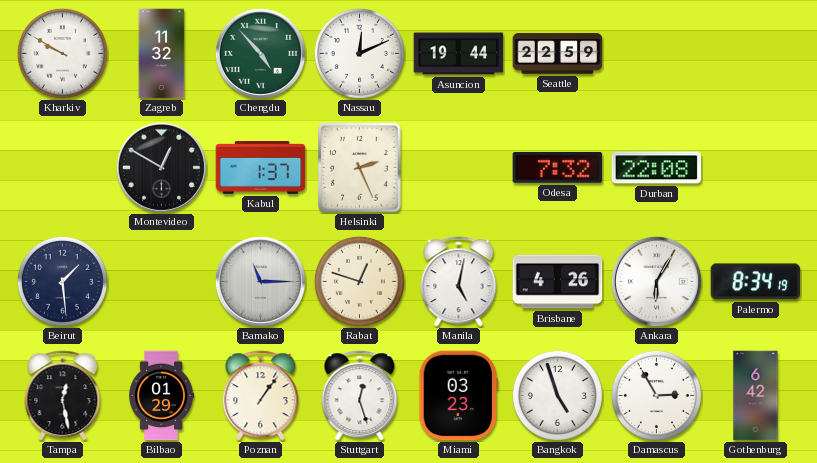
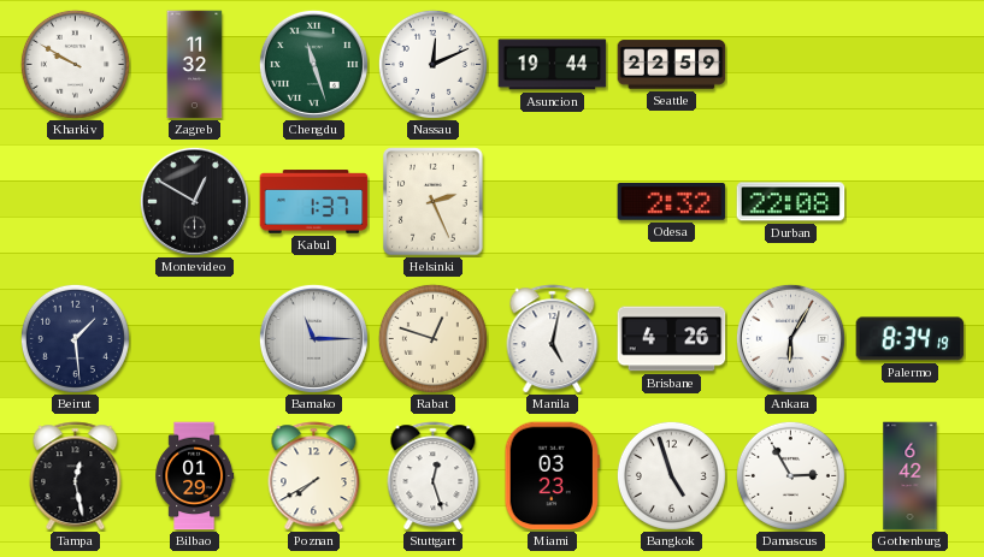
Chengdu: 4:53 -> 11:27
Odesa: 7:32 -> 2:32
Poznan: 1:06 -> 7:40
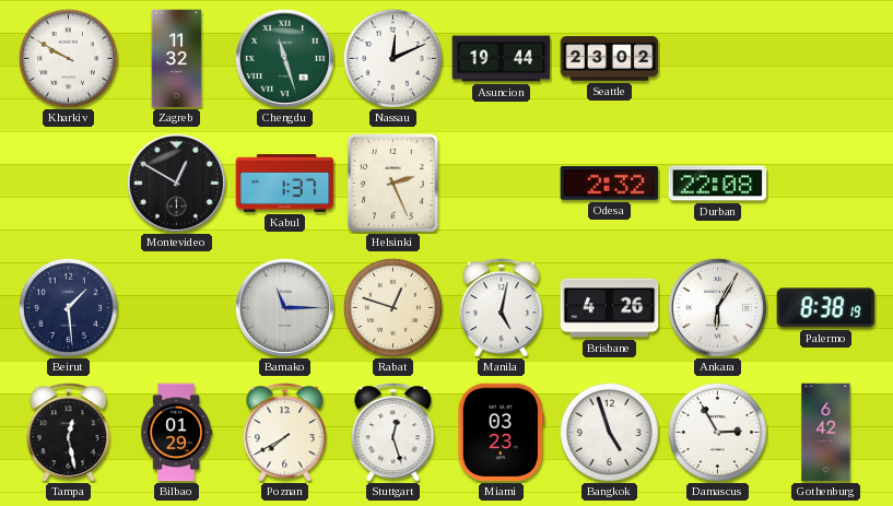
Seattle: 22:59 -> 23:02
Palermo: 8:34 -> 8:38
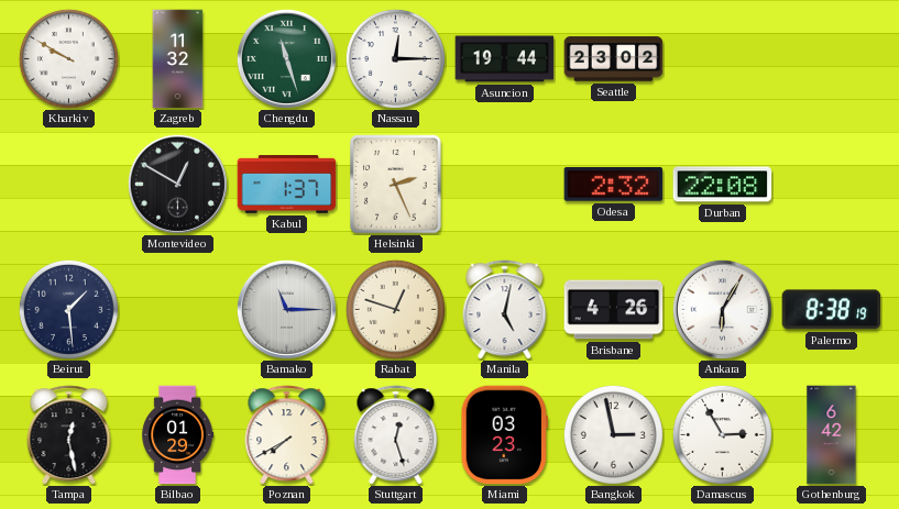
Nassau: 12:11 -> 12:15
Bangkok: 4:57 -> 2:58
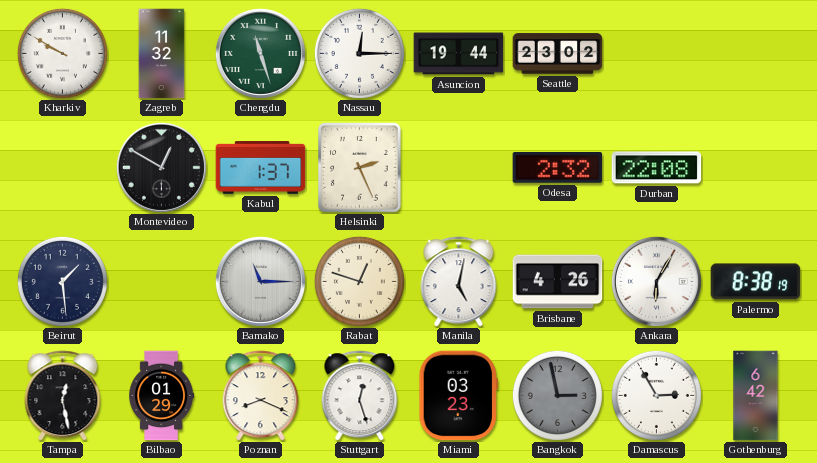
Poznan: 7:40 -> 8:19
Bangkok dial: white -> grey
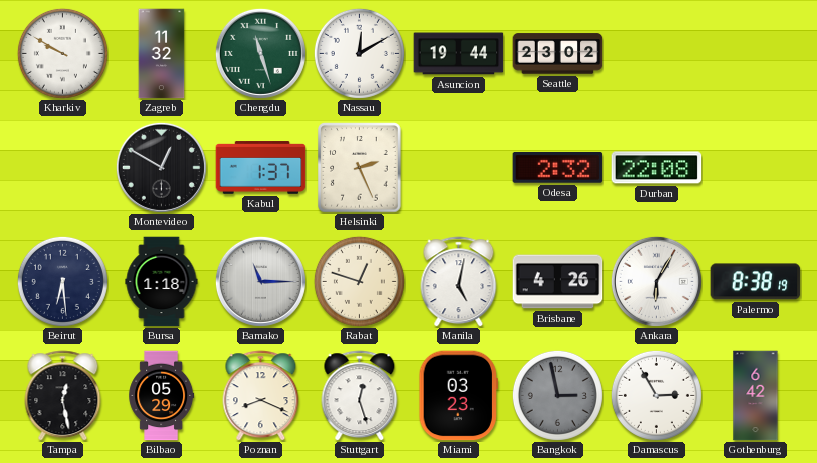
Nassau: 12:15 -> 12:10
Beirut: 1:29 -> 6:29
Bursa: none -> 1:18
Bilbao: 01:29 -> 05:29
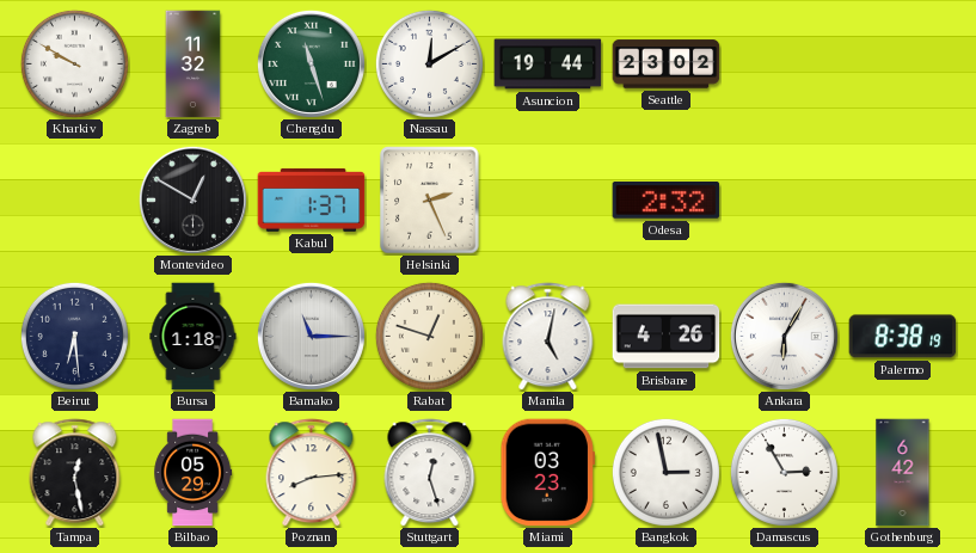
Durban: 22:08 -> none
Poznan: 8:19 -> 8:14
Bangkok dial: grey -> white
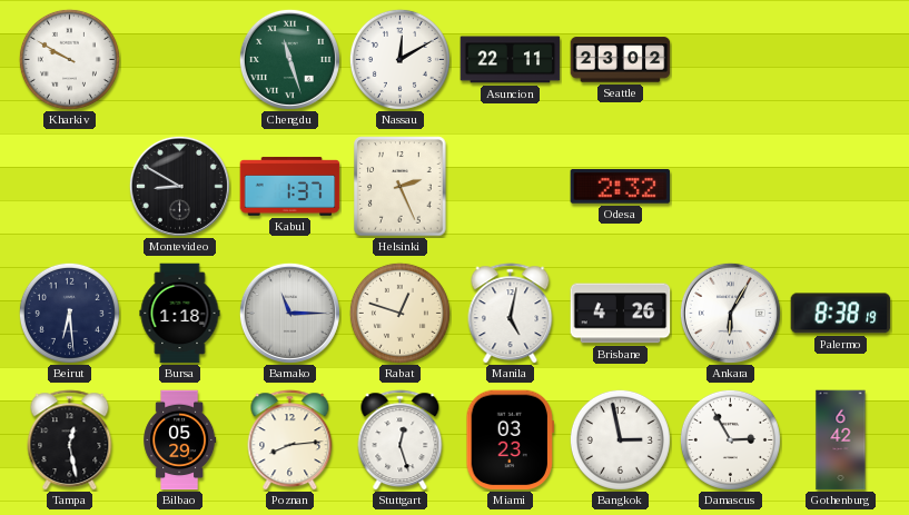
Zagreb: 11:32 -> none
Asuncion: 19:44 -> 22:11
Montevideo: 12:50 -> 8:50
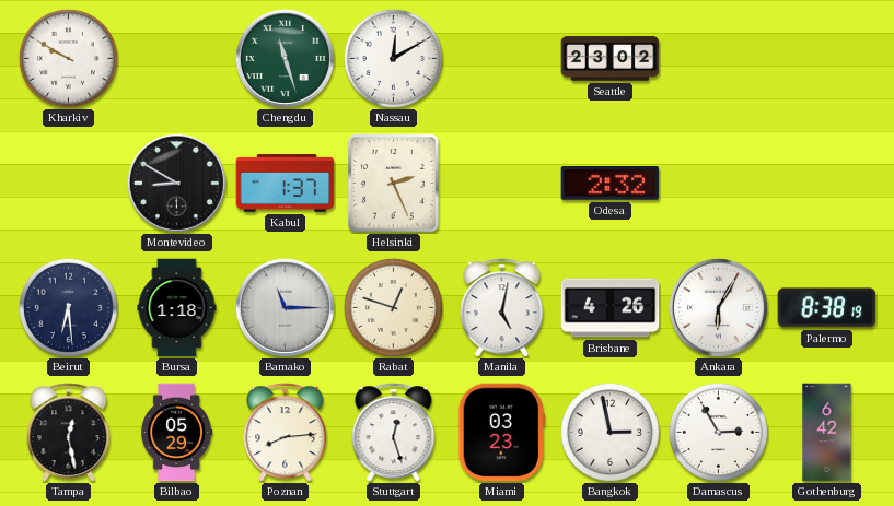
Asuncion: 22:11 -> none
